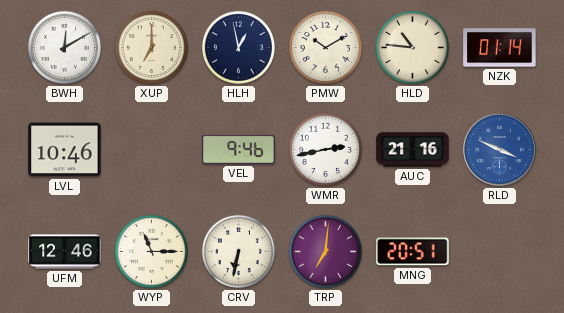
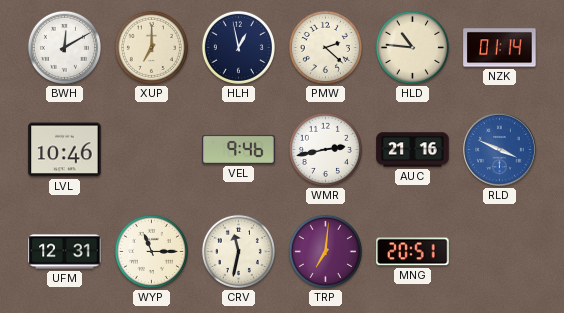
PMW: 10:10 -> 2:22
UFM: 12:46 -> 12:31
CRV: 6:32 -> 11:32
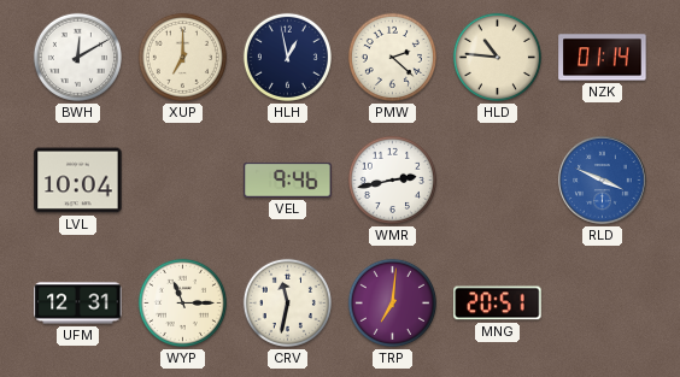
LVL: 10:46 -> 10:04
AUC: 21:16 -> none
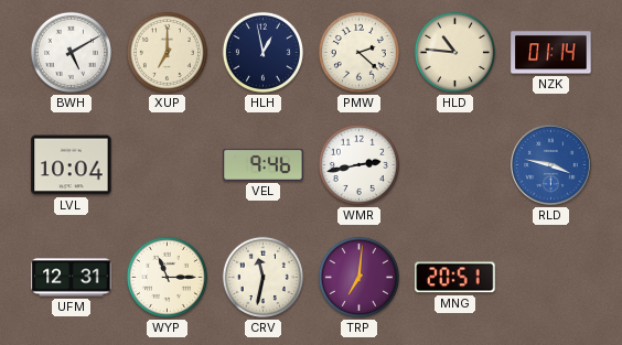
BWH: 12:10 -> 5:10
RLD: 3:49 -> 3:47
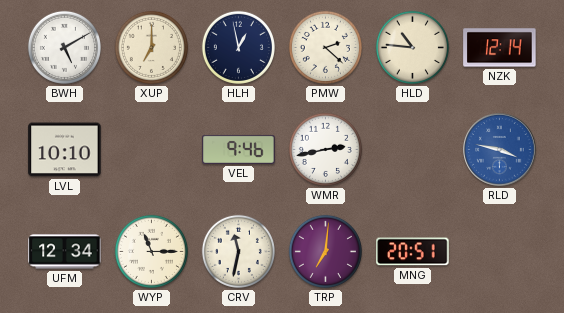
NZK: 01:14 -> 12:14
LVL: 10:04 -> 10:10
UFM: 12:31 -> 12:34
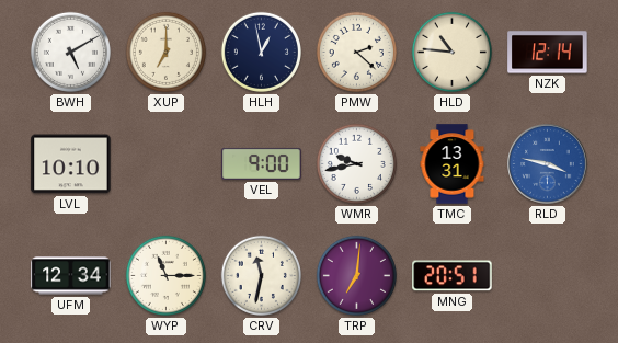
VEL: 9:46 -> 9:00
WMR: 2:43 -> 9:43
TMC: none -> 13:31
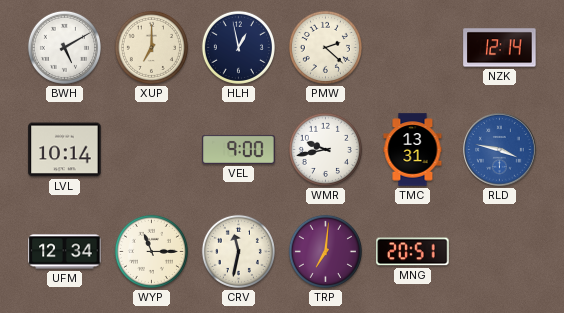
HLD: 10:46 -> none
LVL: 10:10 -> 10:14
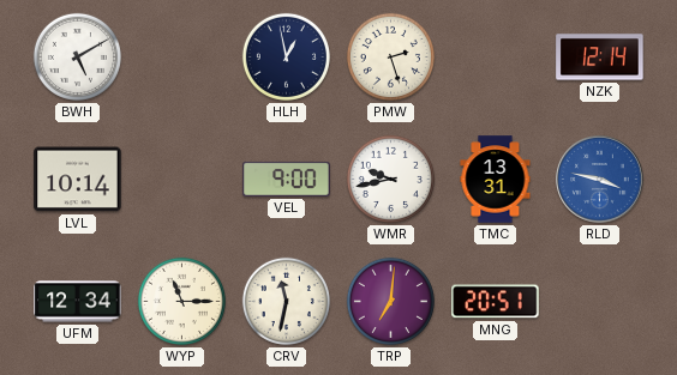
XUP: 7:00 -> none
PMW: 2:22 -> 2:27
